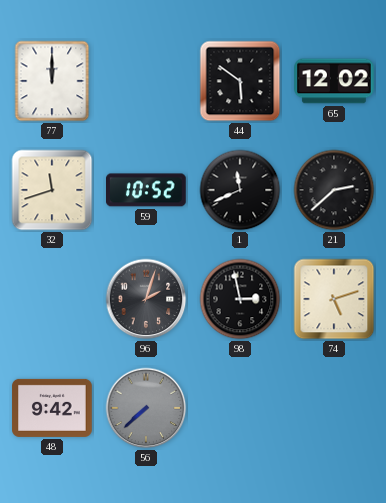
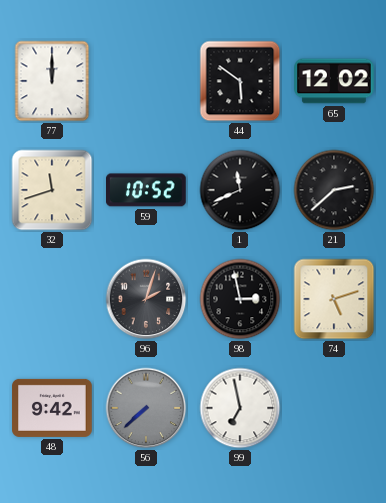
99: none -> 6:58
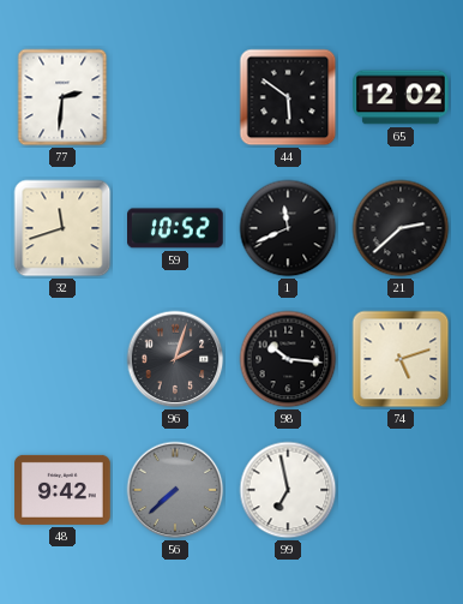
77: 12:00 -> 2:31
98: 2:58 -> 10:16
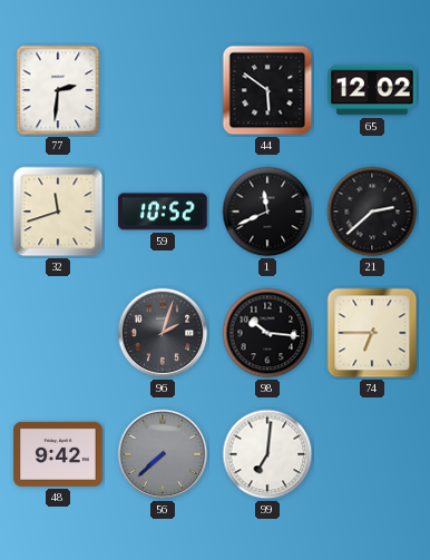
74: 5:12 -> 6:45
99: 6:58 -> 7:01
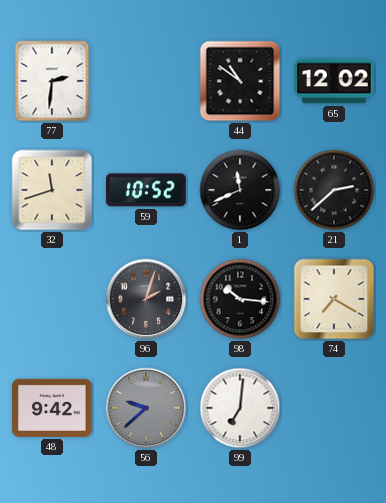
44: 5:51 -> 10:51
74: 6:45 -> 7:20
56: 7:38 -> 9:38
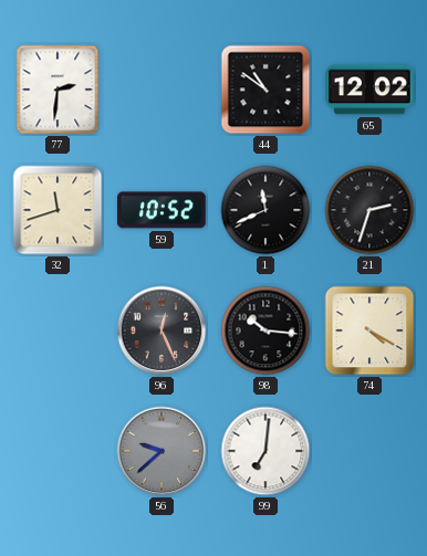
21: 2:38 -> 2:33
96: 2:03 -> 12:26
74: 7:20 -> 4:20
48: 9:42 -> none
